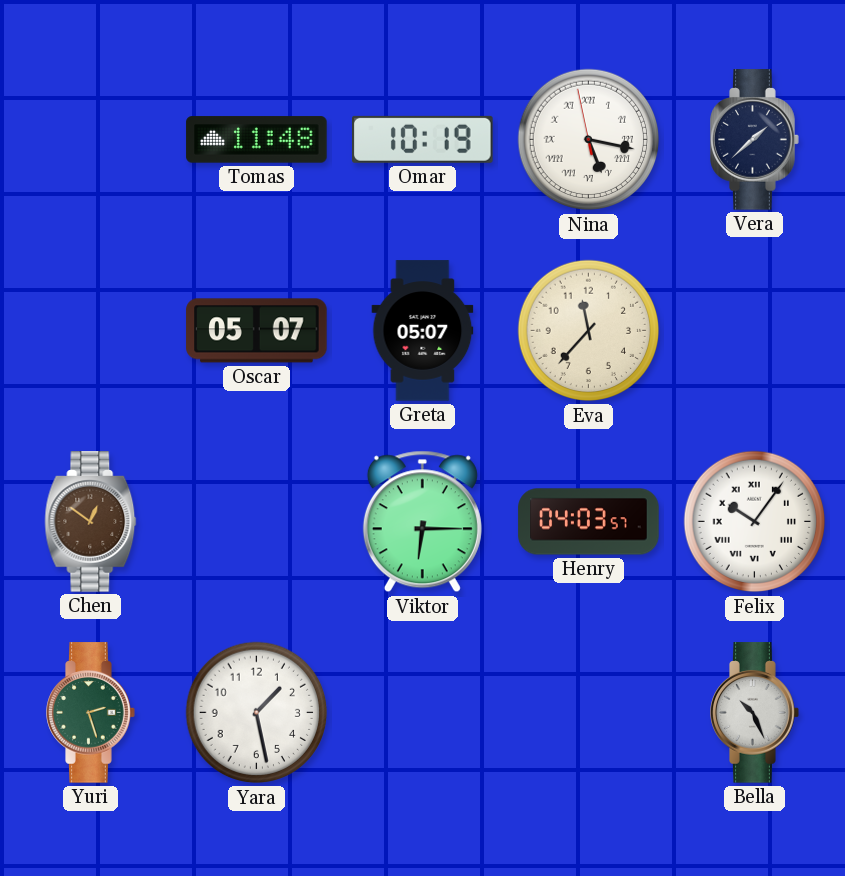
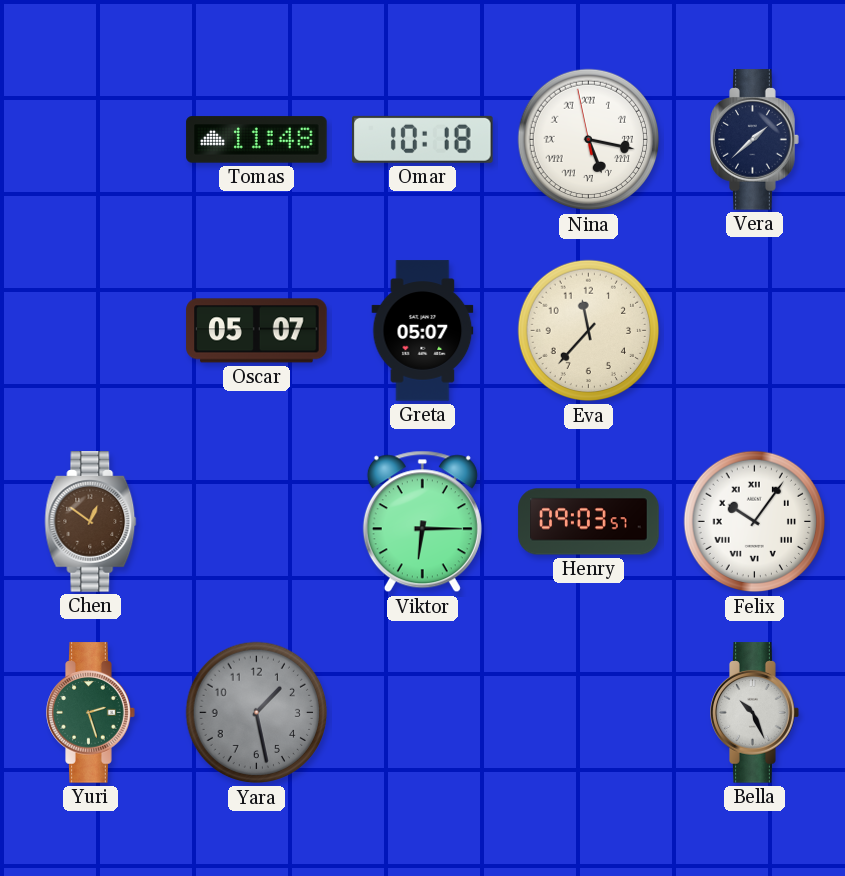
Omar: 10:19 -> 10:18
Henry: 04:03 -> 09:03
Yara dial: white -> grey
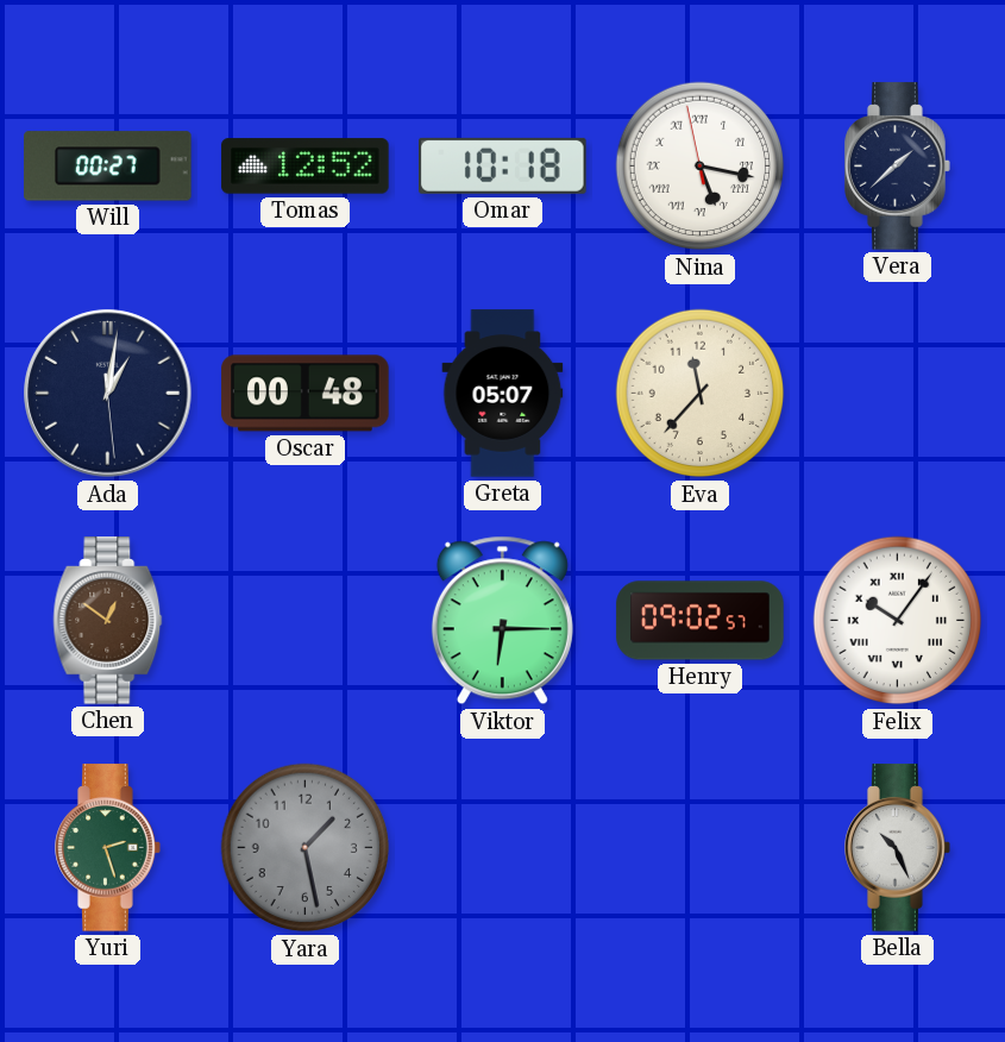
Will: none -> 00:27
Tomas: 11:48 -> 12:52
Ada: none -> 1:01
Oscar: 05:07 -> 00:48
Henry: 09:03 -> 09:02
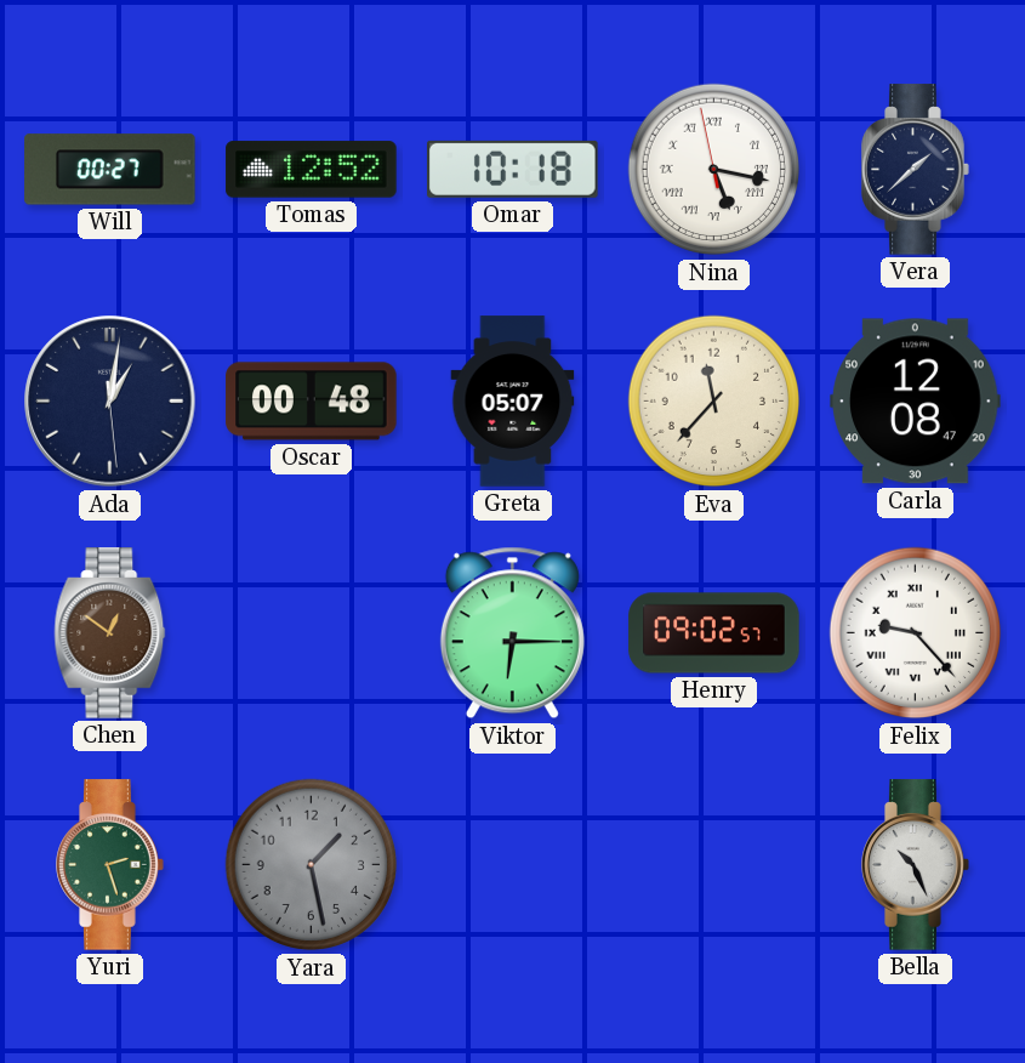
Carla: none -> 12:08
Felix: 10:06 -> 9:23
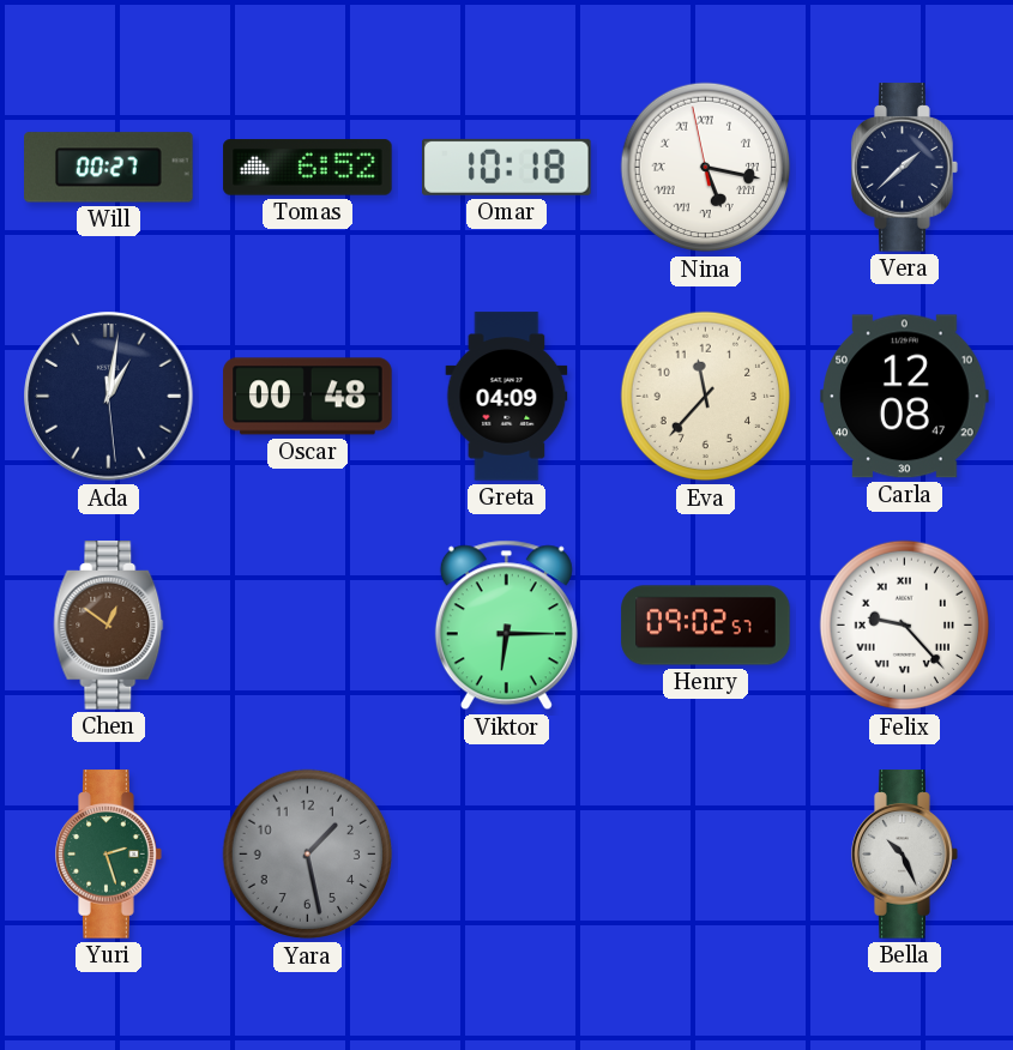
Tomas: 12:52 -> 6:52
Greta: 05:07 -> 04:09
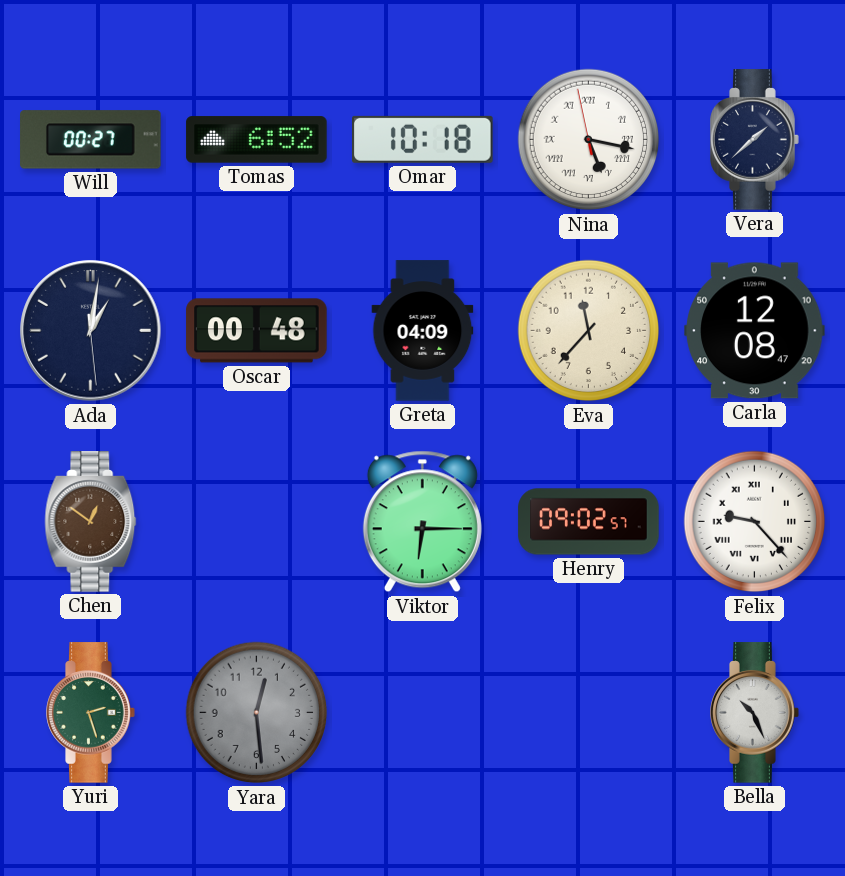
Yara: 1:28 -> 12:29
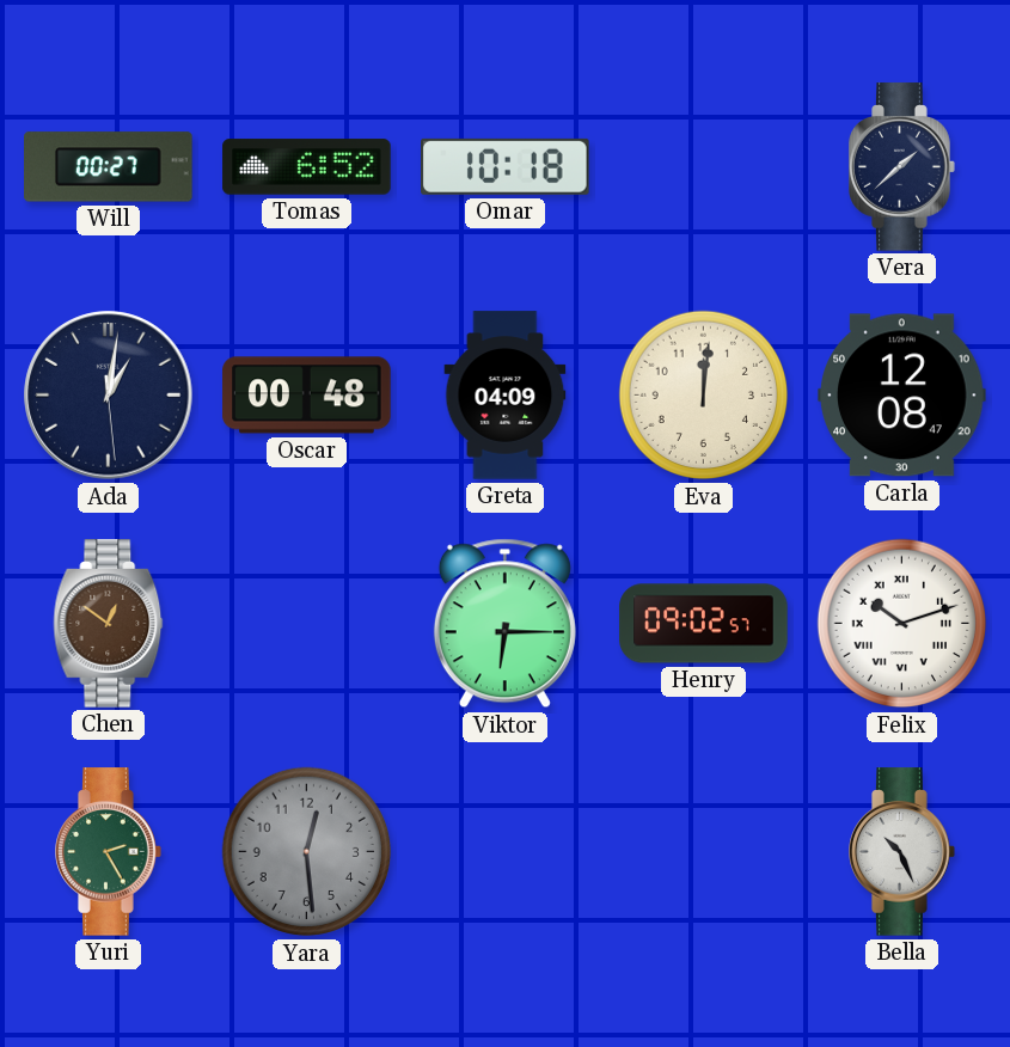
Nina: 5:16 -> none
Eva: 11:37 -> 12:01
Felix: 9:23 -> 10:12
Yuri: 2:27 -> 2:25
